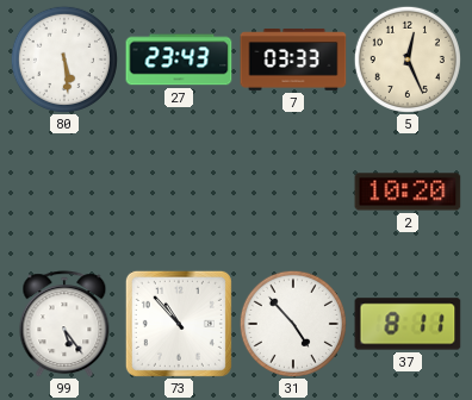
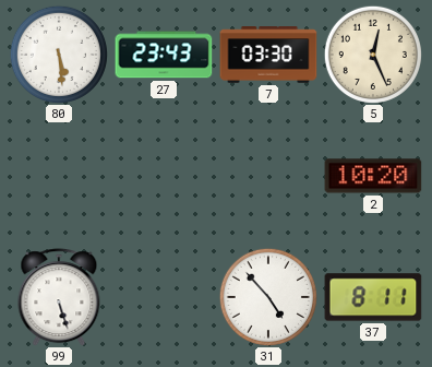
7: 03:33 -> 03:30
99: 5:24 -> 5:27
73: 10:53 -> none
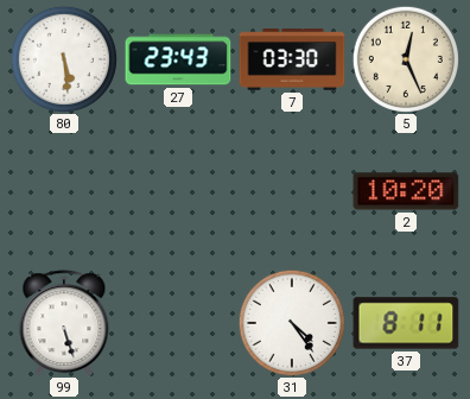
31: 4:53 -> 4:24
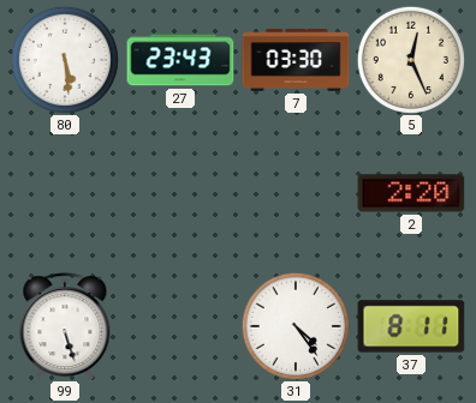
2: 10:20 -> 2:20
